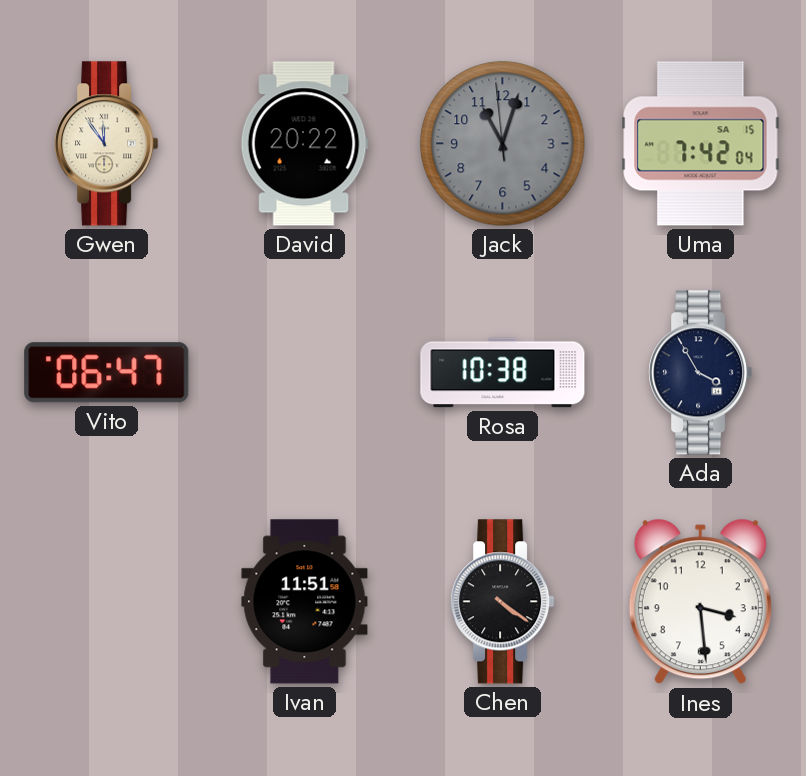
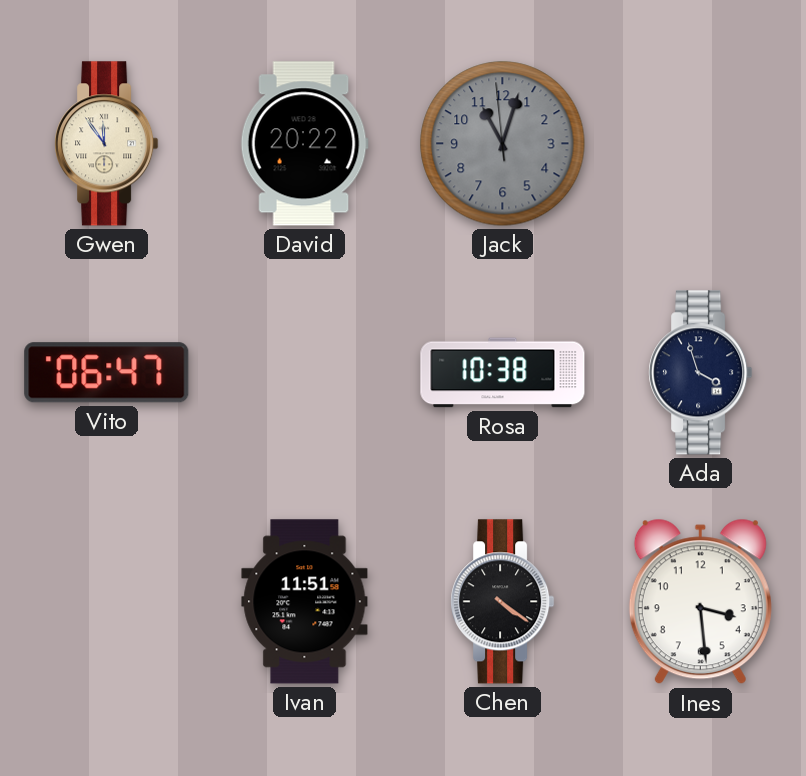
Uma: 7:42 -> none
Ada: 3:55 -> 3:57
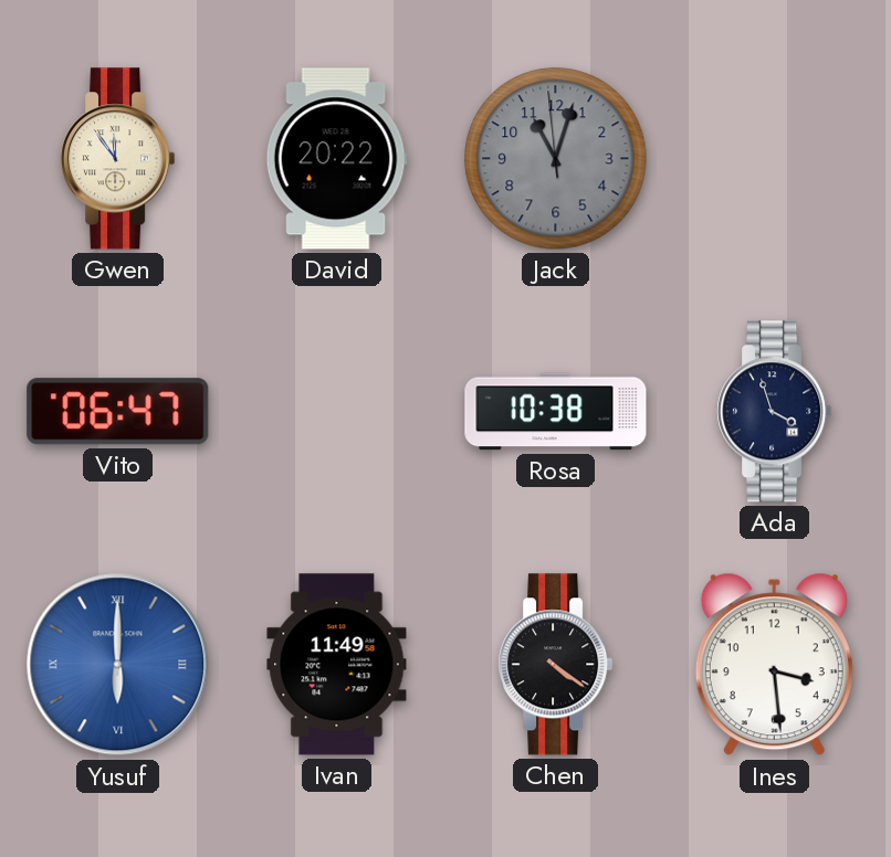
Yusuf: none -> 6:00
Ivan: 11:51 -> 11:49
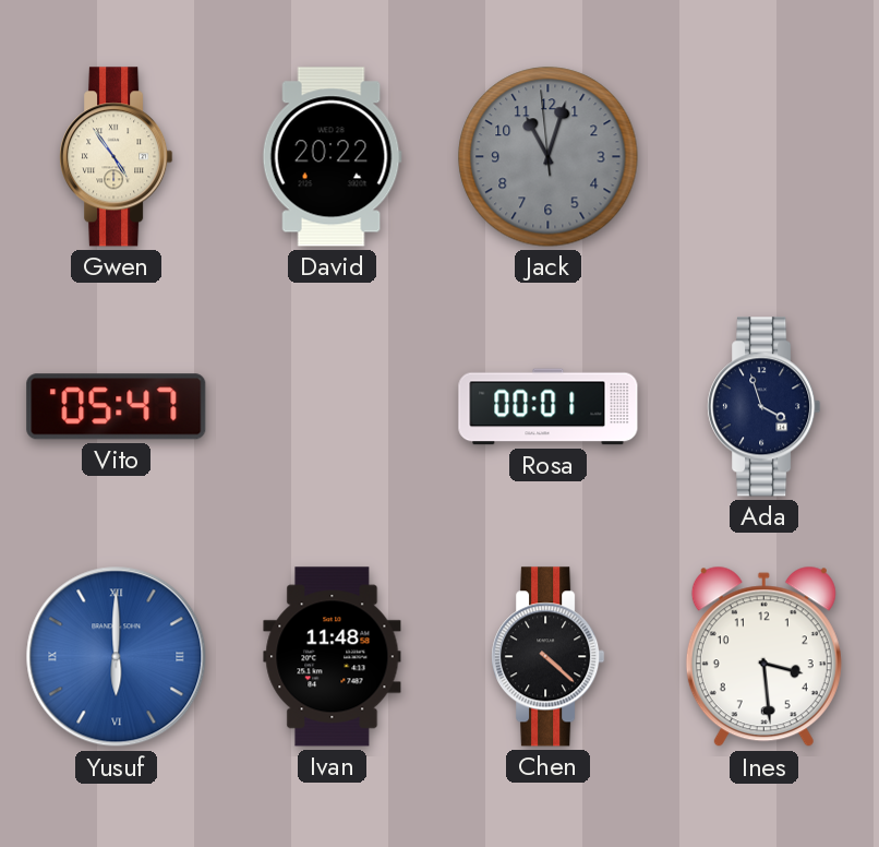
Gwen: 11:54 -> 4:54
Vito: 06:47 -> 05:47
Rosa: 10:38 -> 00:01
Ivan: 11:49 -> 11:48
Chen: 4:21 -> 4:22
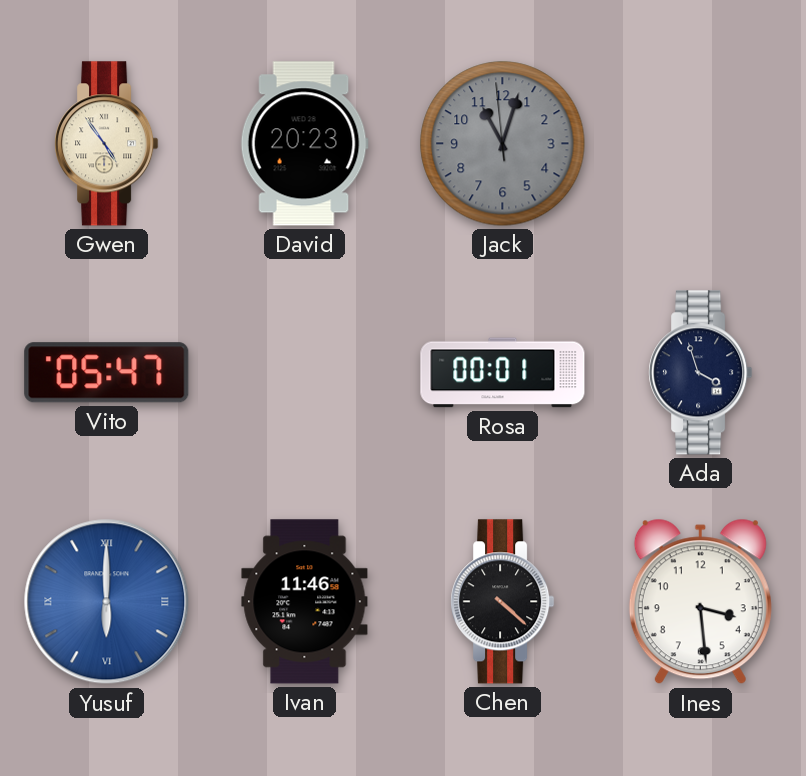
David: 20:22 -> 20:23
Ivan: 11:48 -> 11:46
